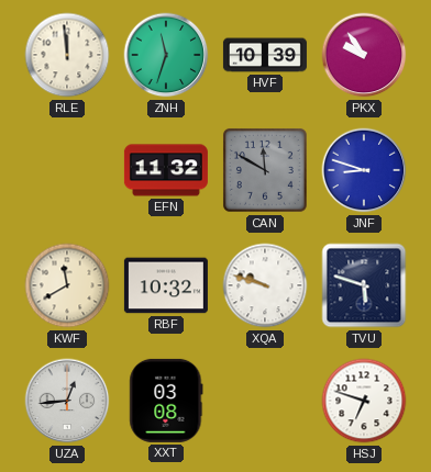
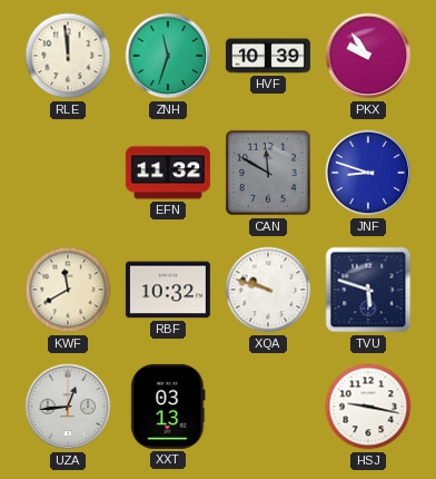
XXT: 03:08 -> 03:13
HSJ: 6:48 -> 9:17
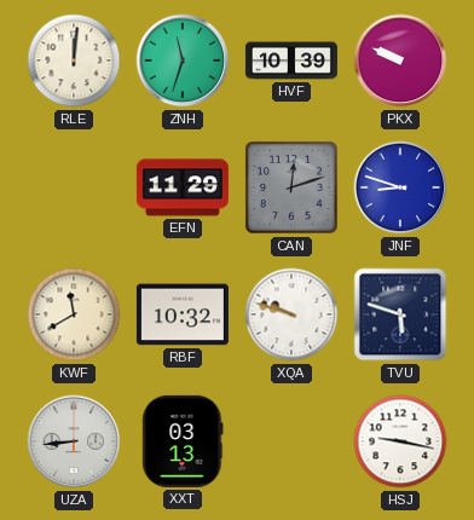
RLE: 11:59 -> 12:01
PKX: 9:54 -> 9:49
EFN: 11:32 -> 11:29
CAN: 11:50 -> 12:12
UZA: 12:44 -> 8:44
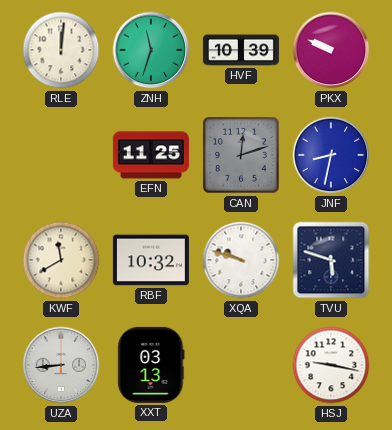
EFN: 11:29 -> 11:25
JNF: 8:48 -> 8:32
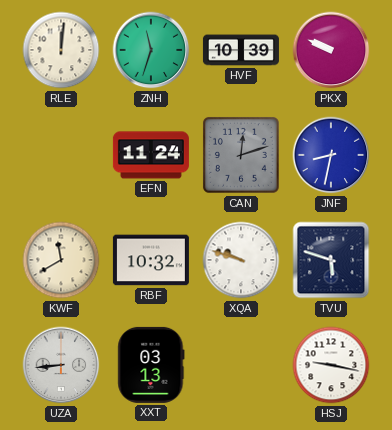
EFN: 11:25 -> 11:24
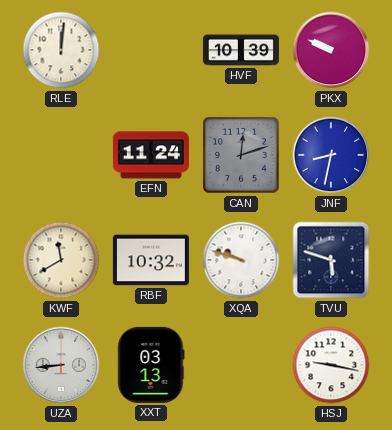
ZNH: 11:33 -> none
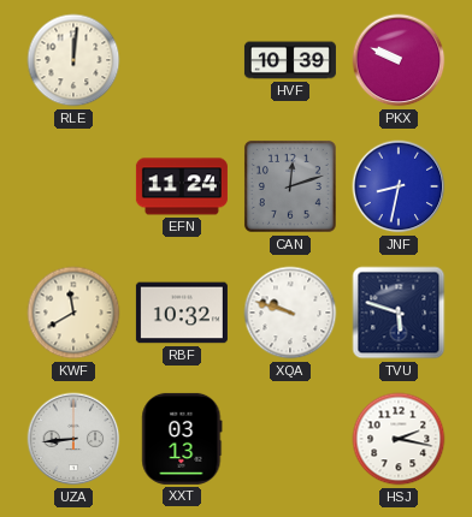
HSJ: 9:17 -> 2:17
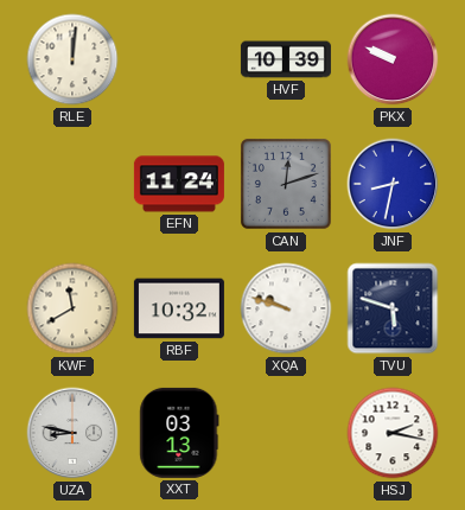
UZA: 8:44 -> 8:47
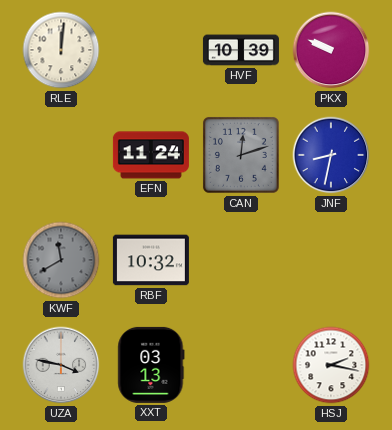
KWF dial: cream -> grey
XQA: 9:48 -> none
TVU: 5:48 -> none
UZA: 8:47 -> 3:47
